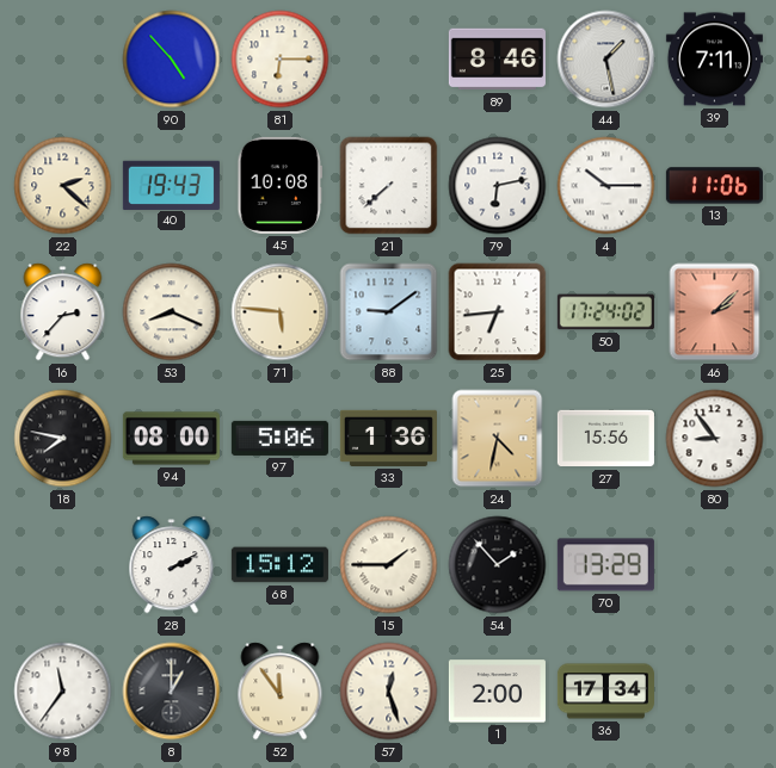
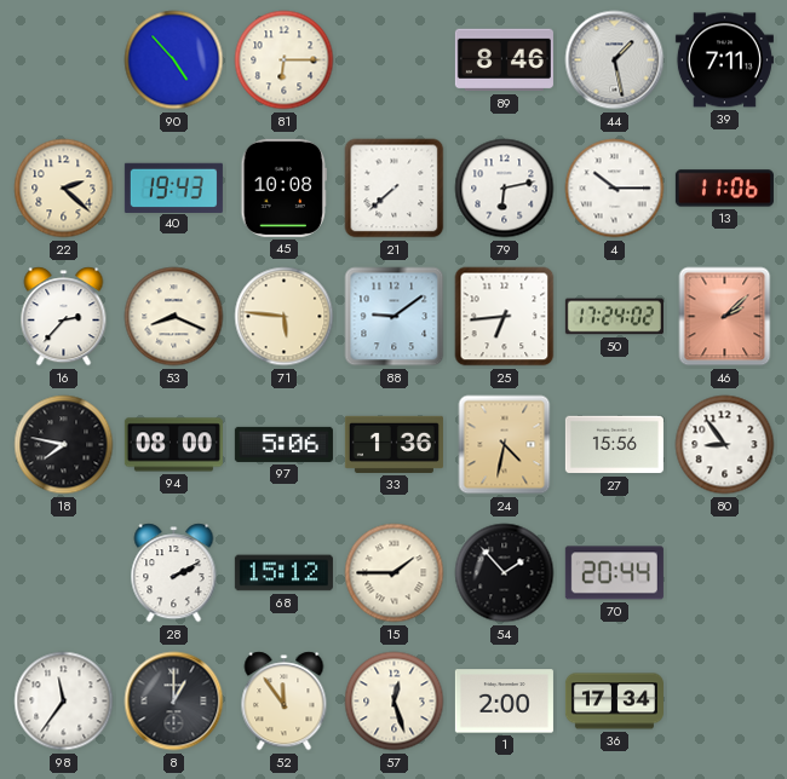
70: 13:29 -> 20:44
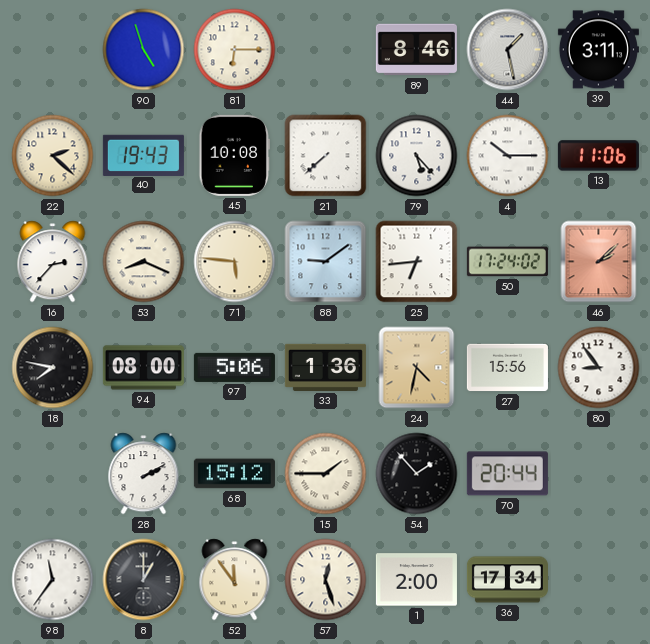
90: 4:53 -> 4:57
39: 7:11 -> 3:11
79: 6:13 -> 5:23
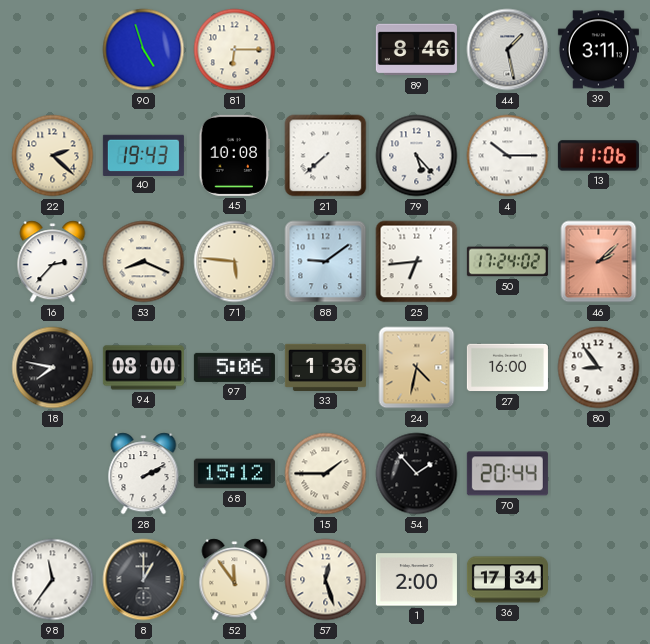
27: 15:56 -> 16:00
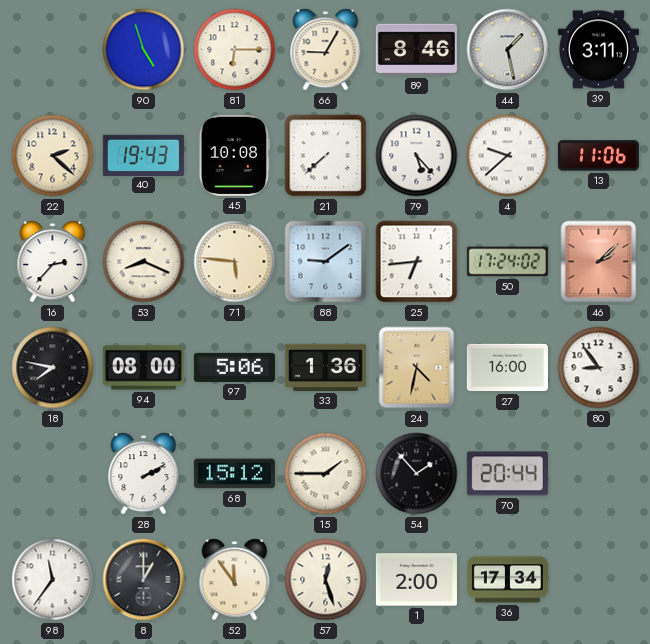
66: none -> 9:05
4: 10:15 -> 9:38
